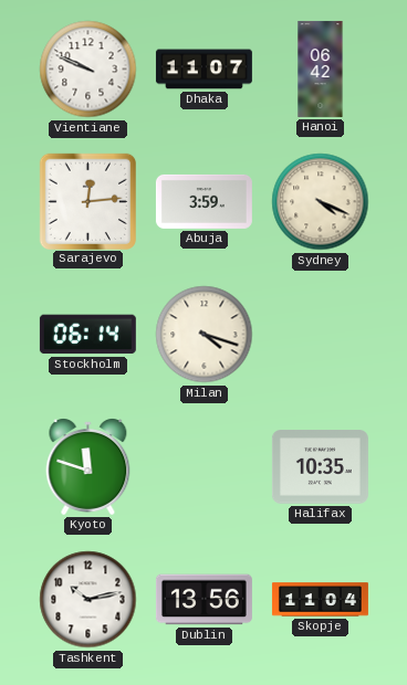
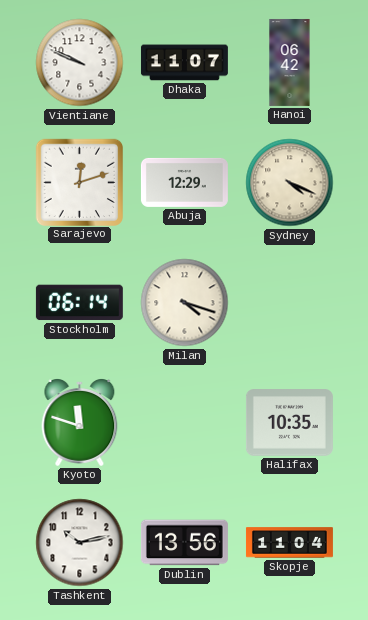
Sarajevo: 12:14 -> 12:12
Abuja: 3:59 -> 12:29
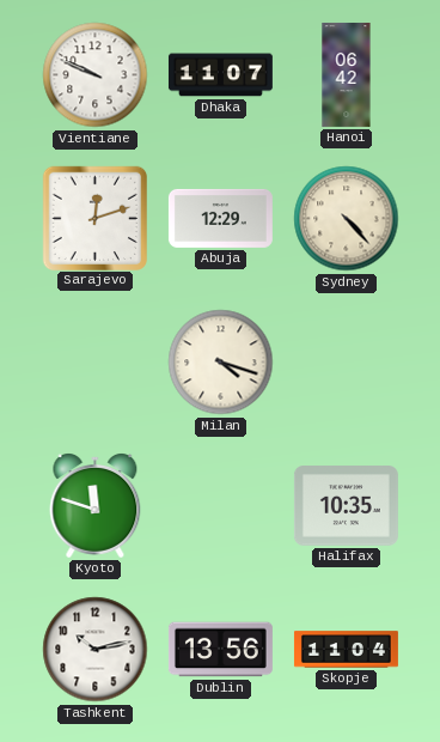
Sydney: 4:19 -> 4:23
Stockholm: 06:14 -> none
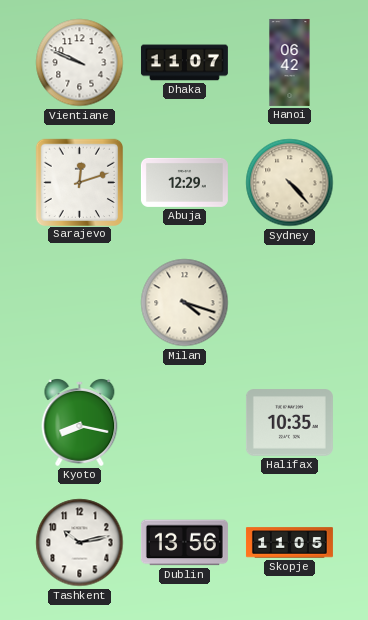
Kyoto: 11:48 -> 8:17
Skopje: 11:04 -> 11:05
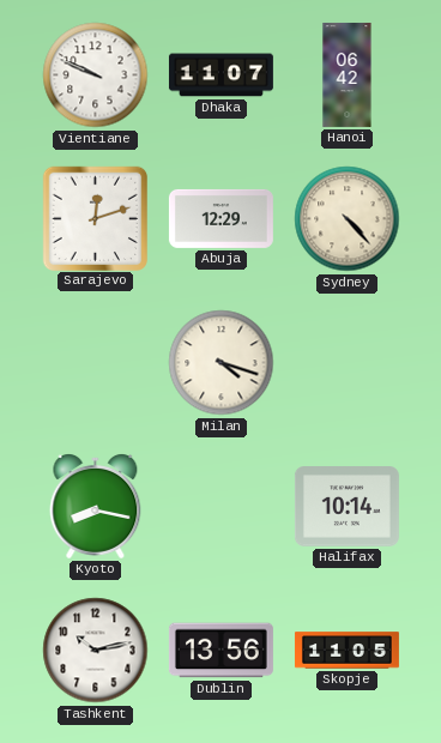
Halifax: 10:35 -> 10:14
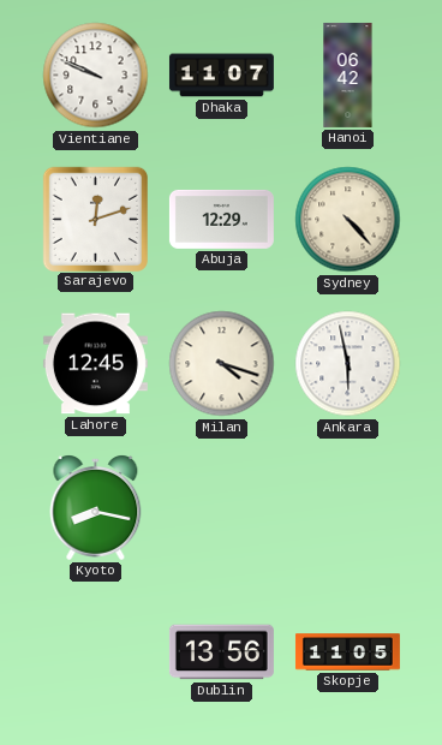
Lahore: none -> 12:45
Ankara: none -> 5:58
Halifax: 10:14 -> none
Tashkent: 10:13 -> none
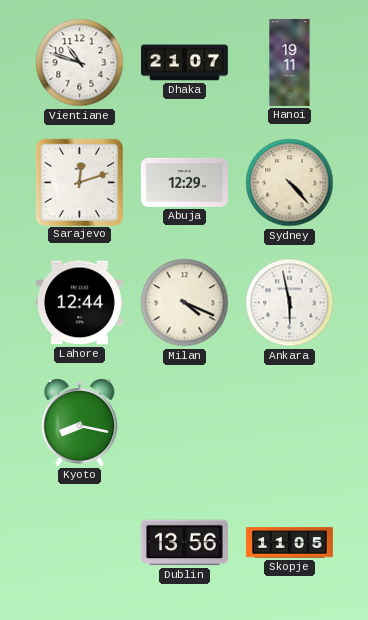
Vientiane: 9:49 -> 10:48
Dhaka: 11:07 -> 21:07
Hanoi: 06:42 -> 19:11
Lahore: 12:45 -> 12:44
Milan: 4:18 -> 4:19
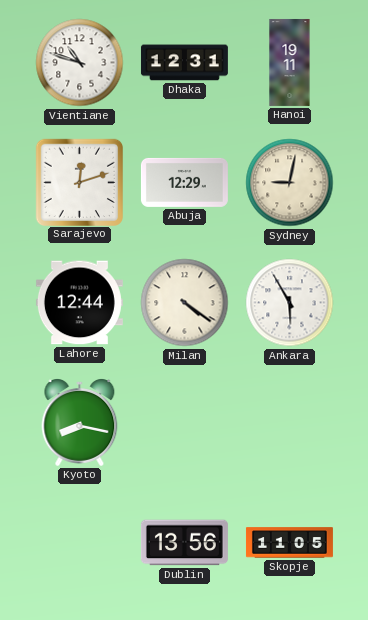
Dhaka: 21:07 -> 12:31
Sydney: 4:23 -> 9:02
Milan: 4:19 -> 4:21
Ankara: 5:58 -> 5:55
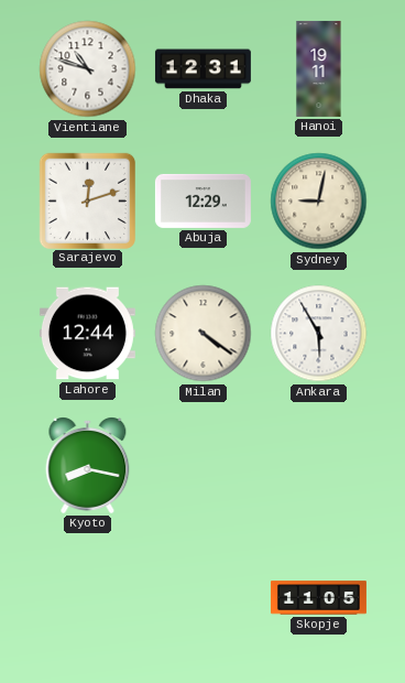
Dublin: 13:56 -> none
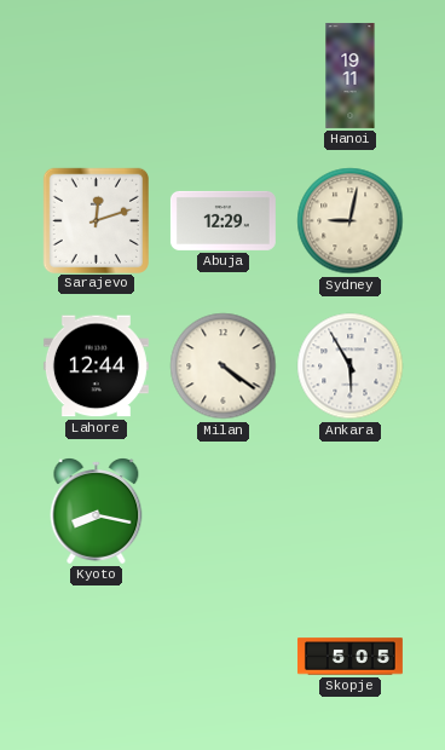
Vientiane: 10:48 -> none
Dhaka: 12:31 -> none
Skopje: 11:05 -> 5:05
